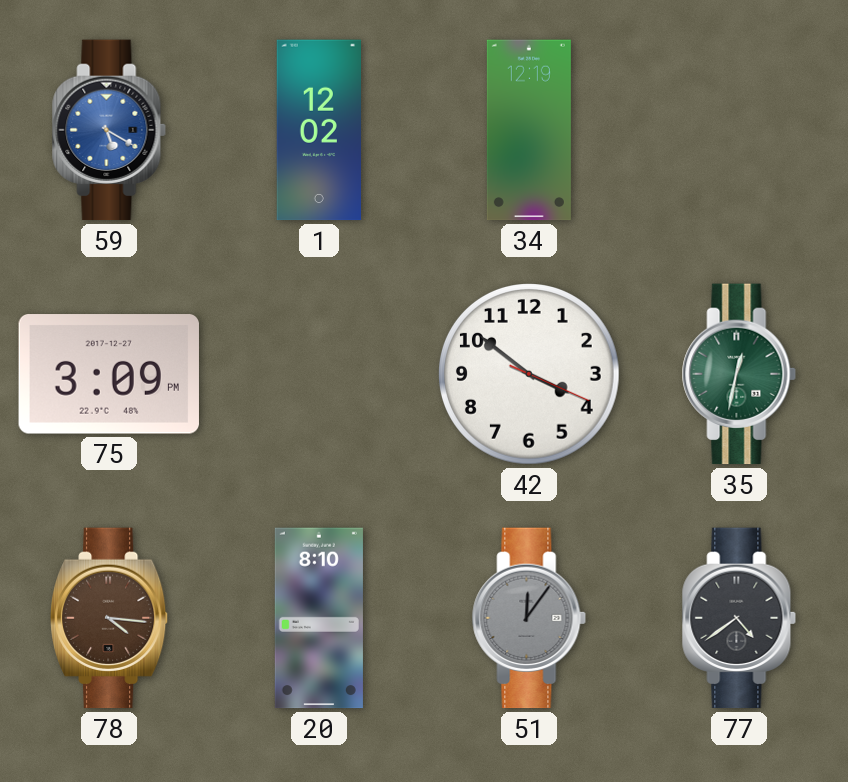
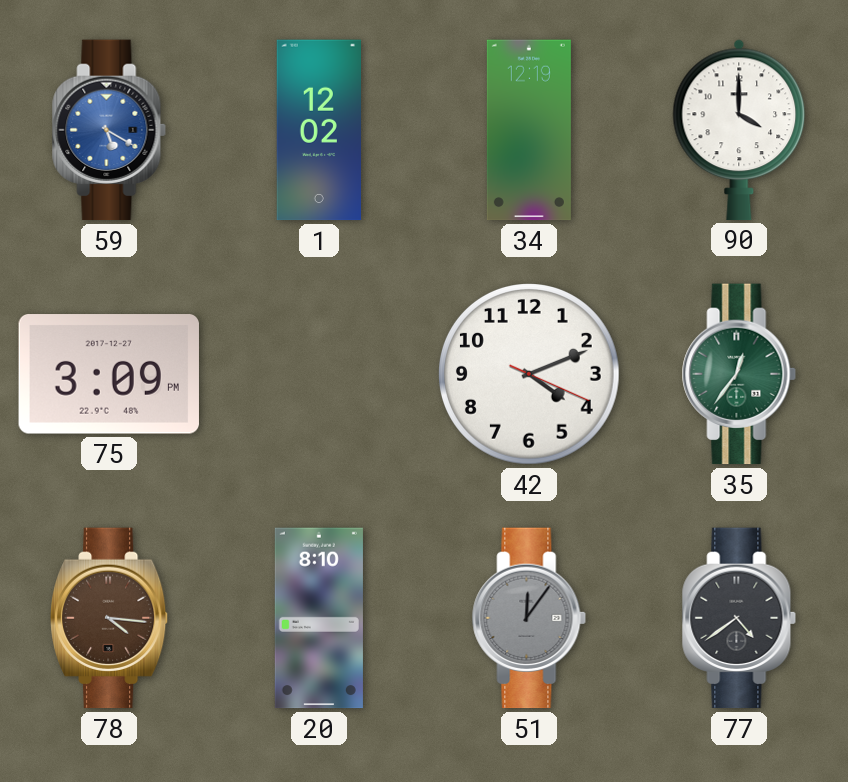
90: none -> 4:00
42: 3:51 -> 4:11
35: 12:32 -> 12:36
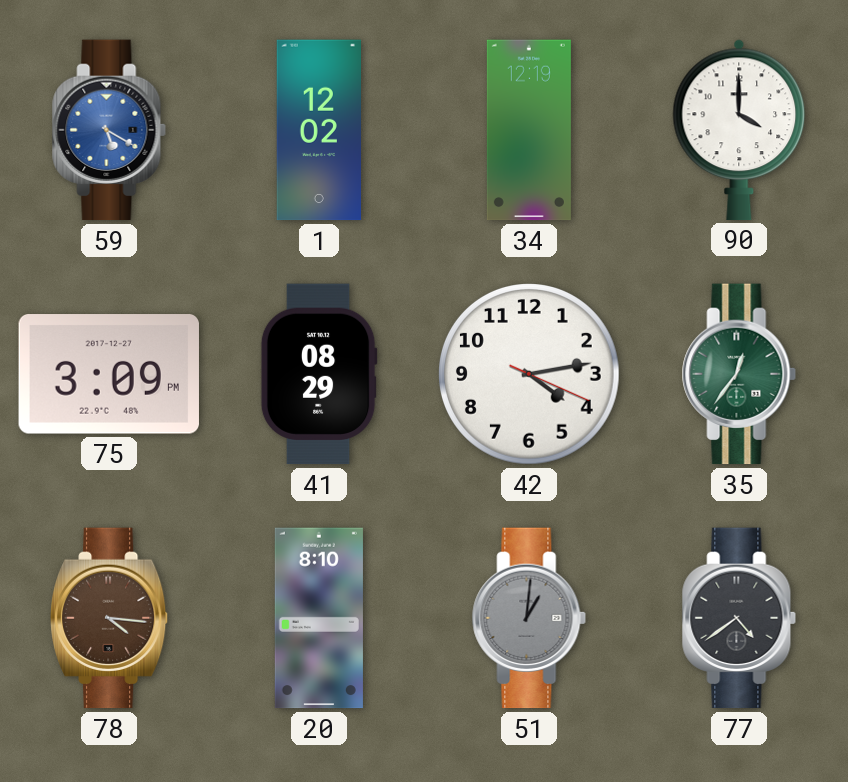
41: none -> 08:29
42: 4:11 -> 4:13
51: 12:06 -> 1:01
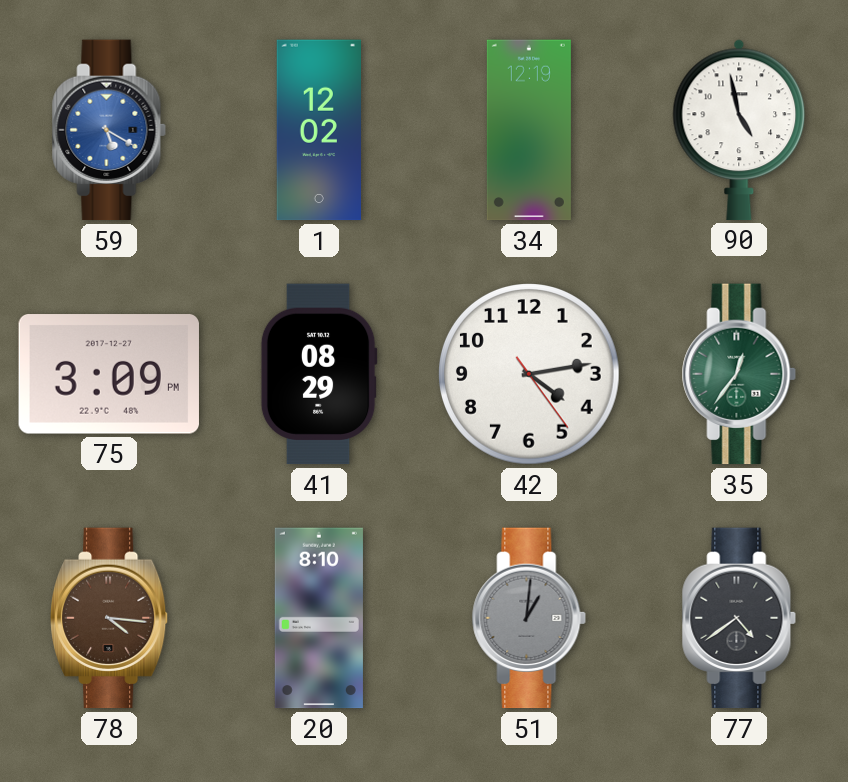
90: 4:00 -> 4:58
42: 4:13:19 -> 4:13:24
